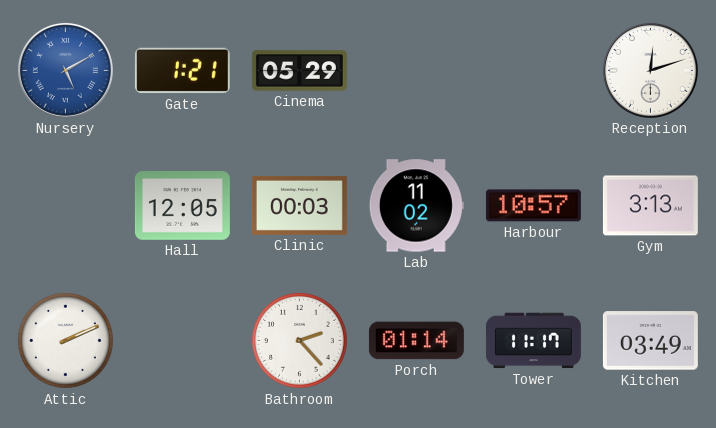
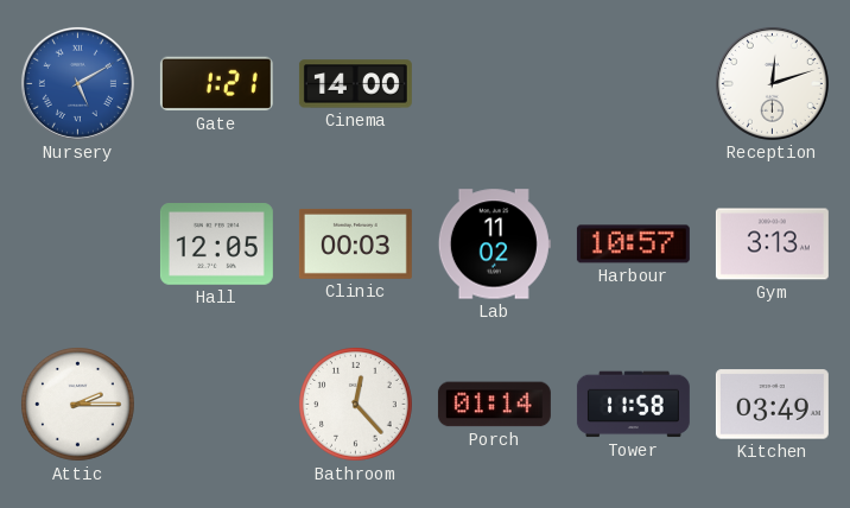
Cinema: 05:29 -> 14:00
Attic: 2:11 -> 2:15
Bathroom: 2:23 -> 12:23
Tower: 11:17 -> 11:58
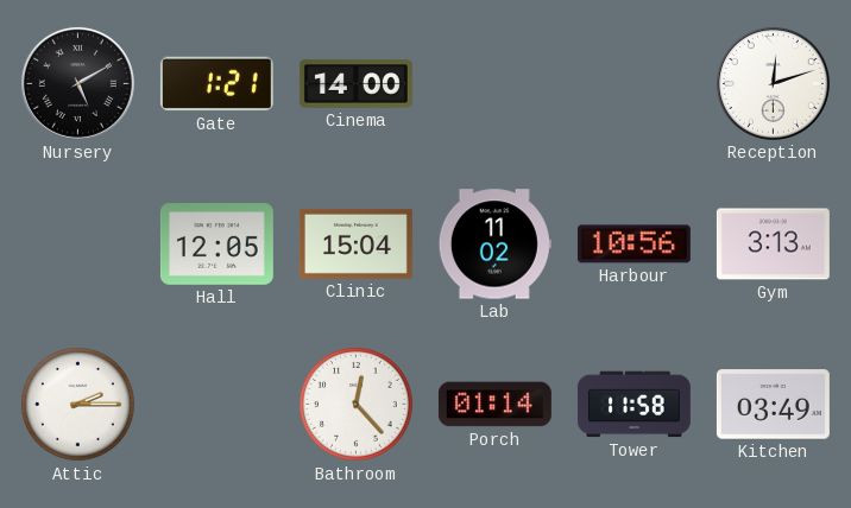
Nursery dial: blue -> black
Clinic: 00:03 -> 15:04
Harbour: 10:57 -> 10:56
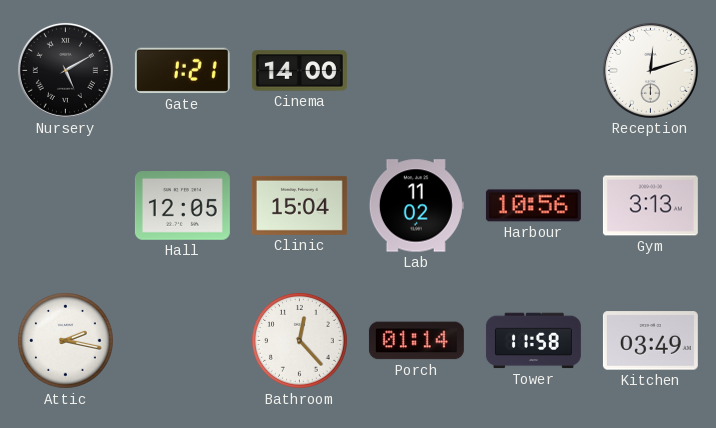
Attic: 2:15 -> 2:17
